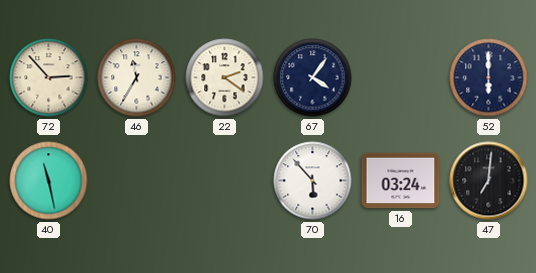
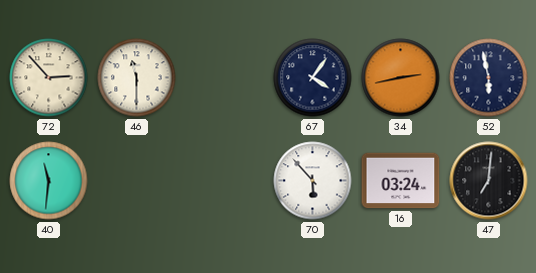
46: 11:35 -> 11:30
22: 2:21 -> none
34: none -> 2:43
52: 6:00 -> 5:58
40: 11:28 -> 11:31
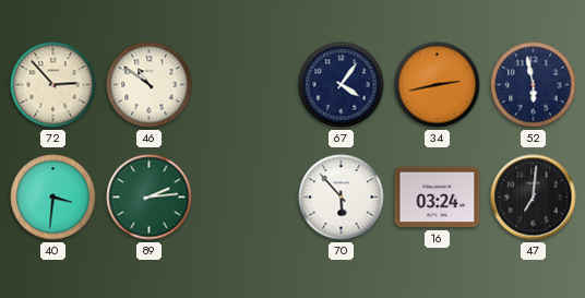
46: 11:30 -> 10:51
40: 11:31 -> 3:31
89: none -> 2:14
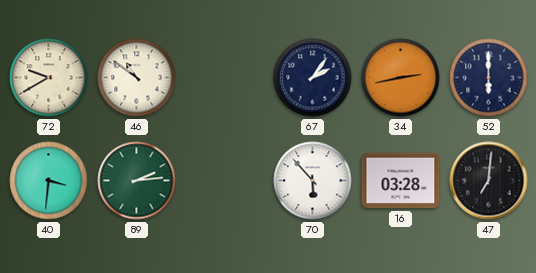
72: 2:53 -> 9:40
67: 4:06 -> 2:06
52: 5:58 -> 6:00
16: 03:24 -> 03:28
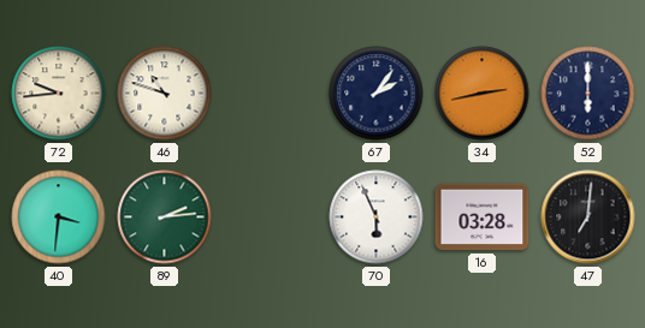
72: 9:40 -> 9:44
46: 10:51 -> 10:48
70: 5:53 -> 5:56
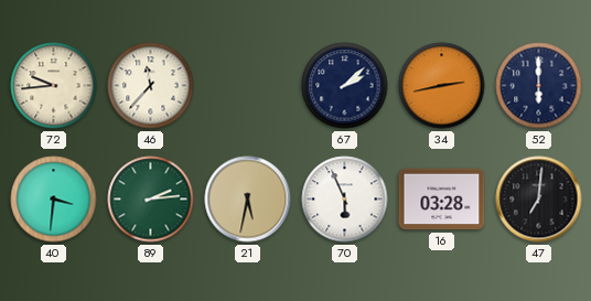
46: 10:48 -> 11:37
67: 2:06 -> 2:08
21: none -> 5:32
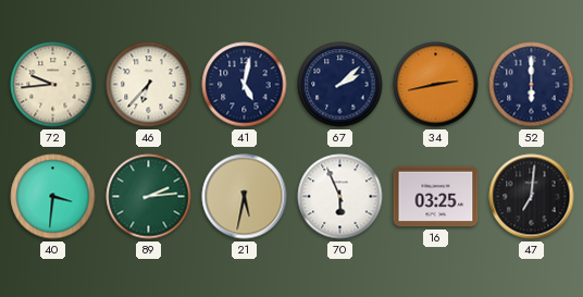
46: 11:37 -> 6:37
41: none -> 5:02
16: 03:28 -> 03:25
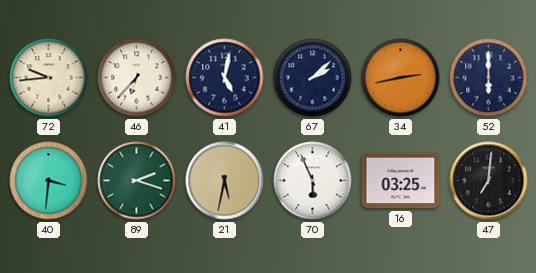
89: 2:14 -> 2:18
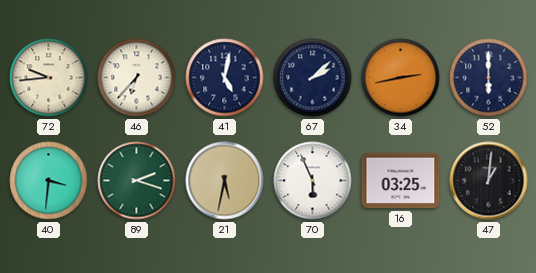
47: 7:01 -> 1:01
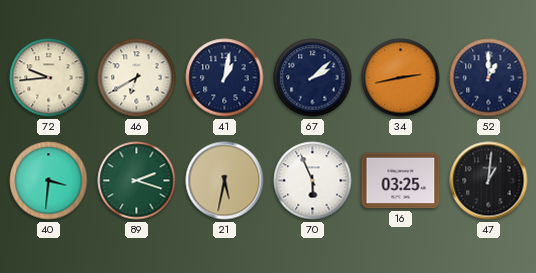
46: 6:37 -> 6:40
41: 5:02 -> 1:02
52: 6:00 -> 1:00
